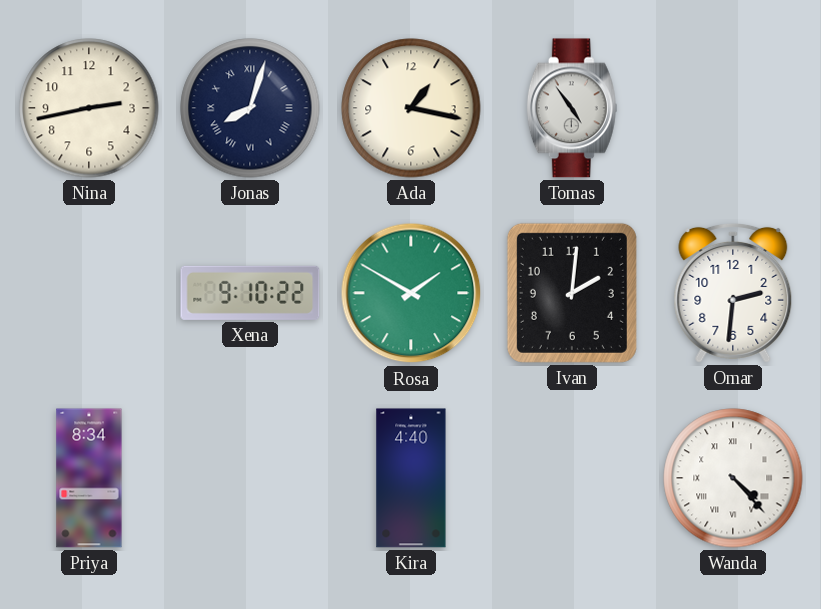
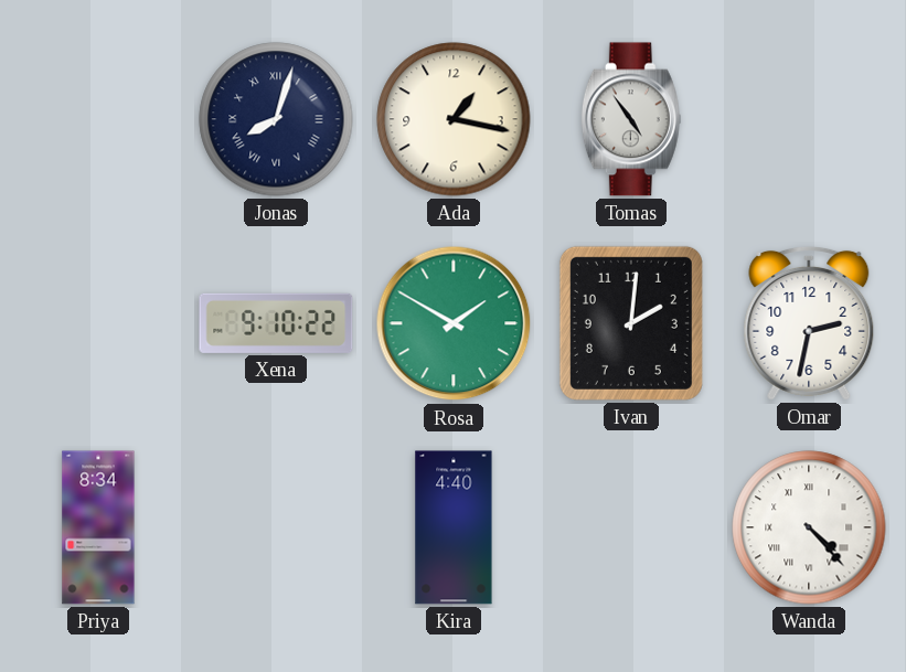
Nina: 2:43 -> none
Omar: 2:31 -> 2:32
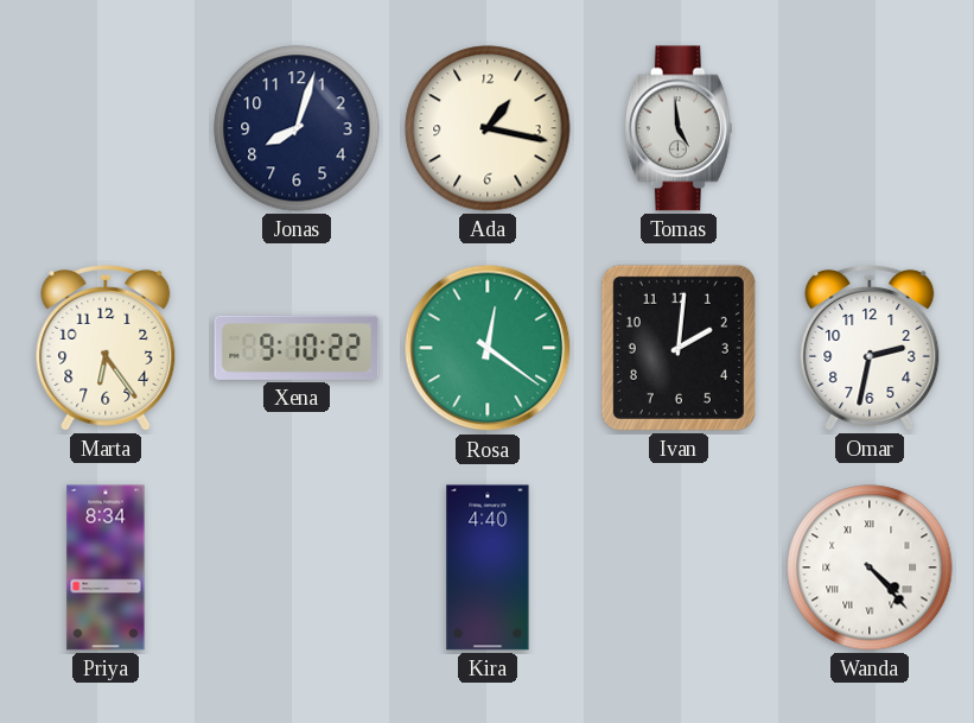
Jonas numerals: Roman -> Arabic
Tomas: 4:54 -> 4:59
Marta: none -> 6:24
Rosa: 1:50 -> 12:21
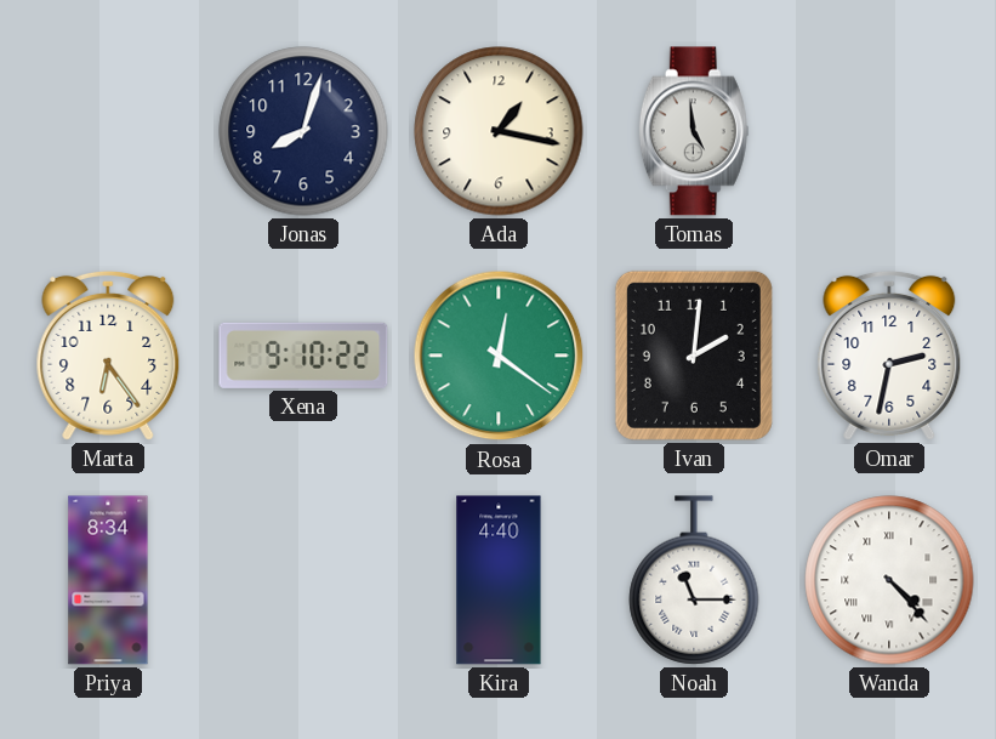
Noah: none -> 11:15
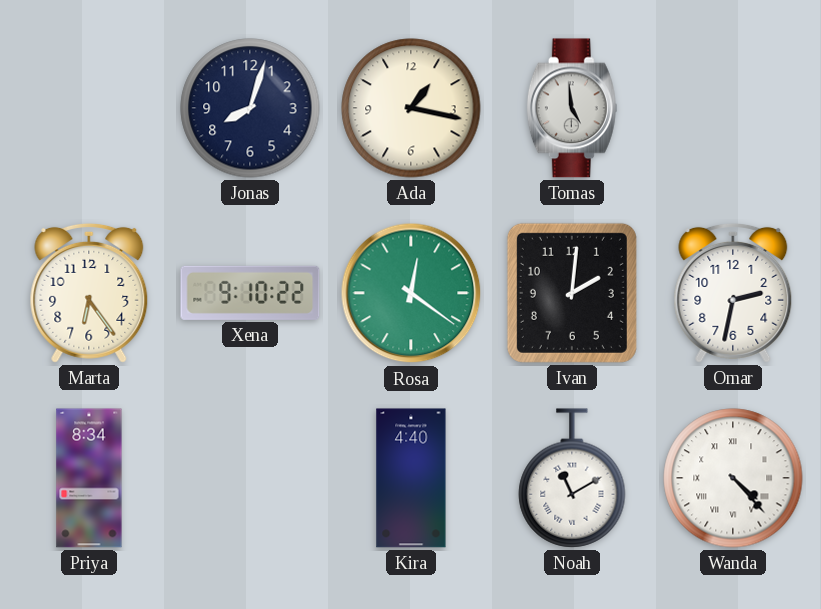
Noah: 11:15 -> 11:10
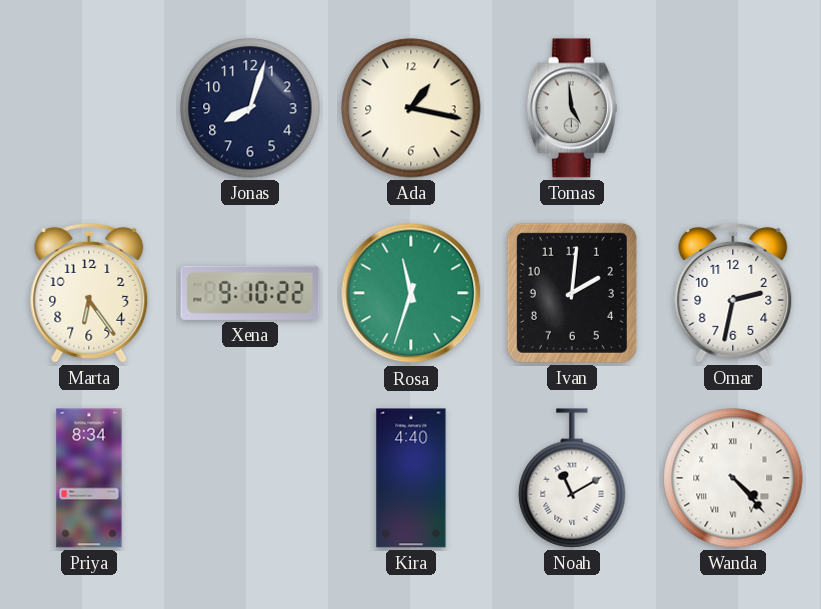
Rosa: 12:21 -> 11:33
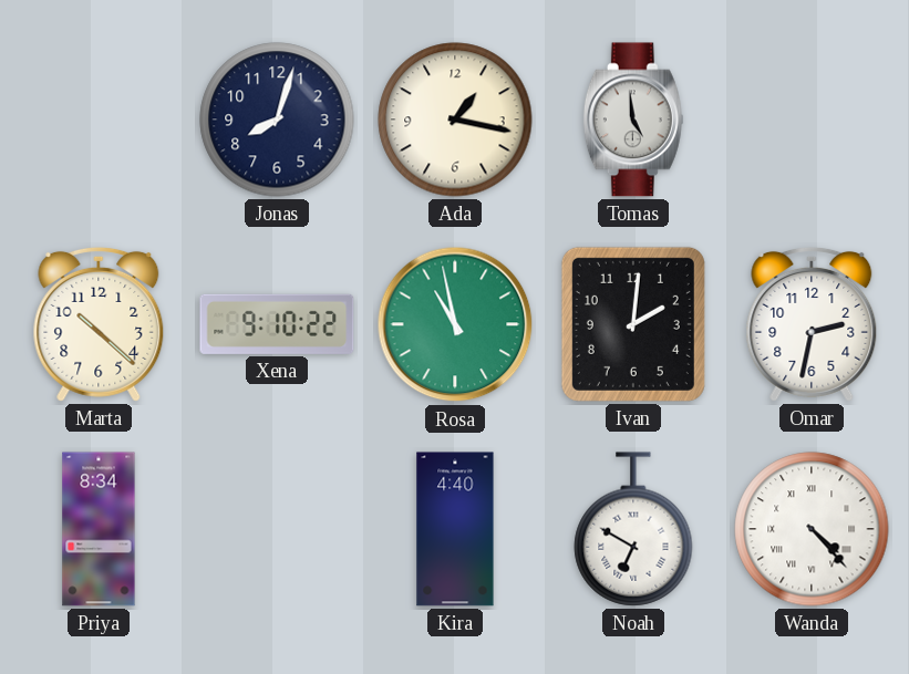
Marta: 6:24 -> 10:22
Rosa: 11:33 -> 10:58
Noah: 11:10 -> 6:50
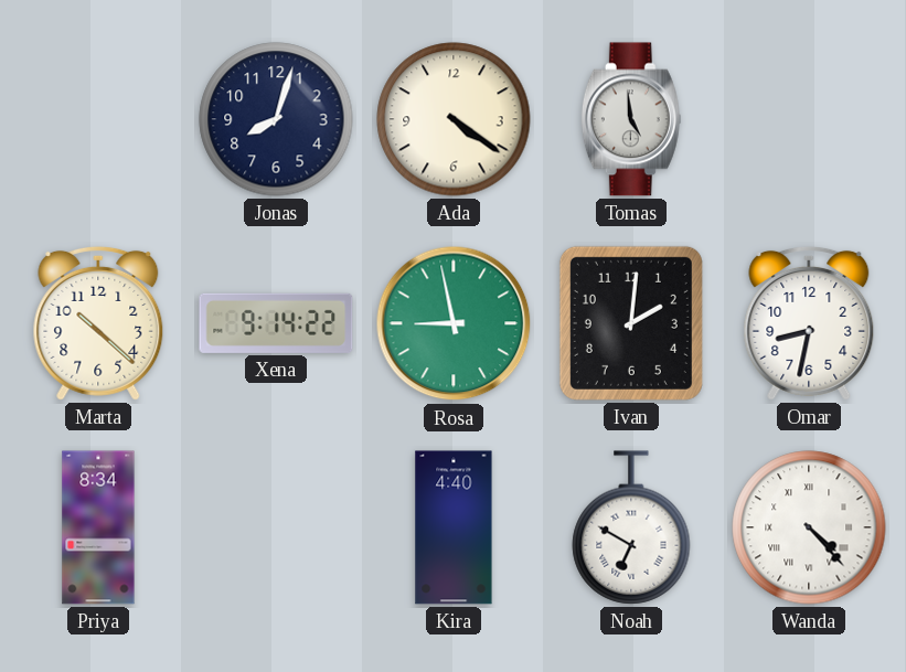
Ada: 1:17 -> 4:21
Xena: 9:10 -> 9:14
Rosa: 10:58 -> 8:58
Omar: 2:32 -> 8:32
